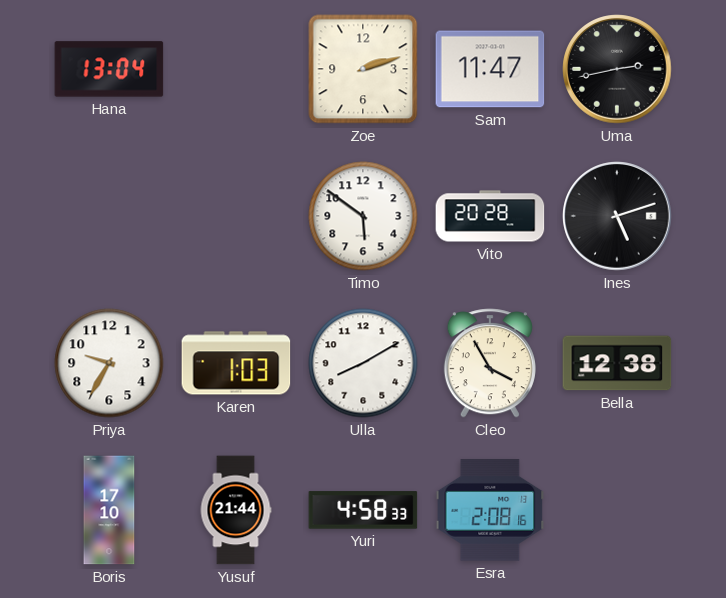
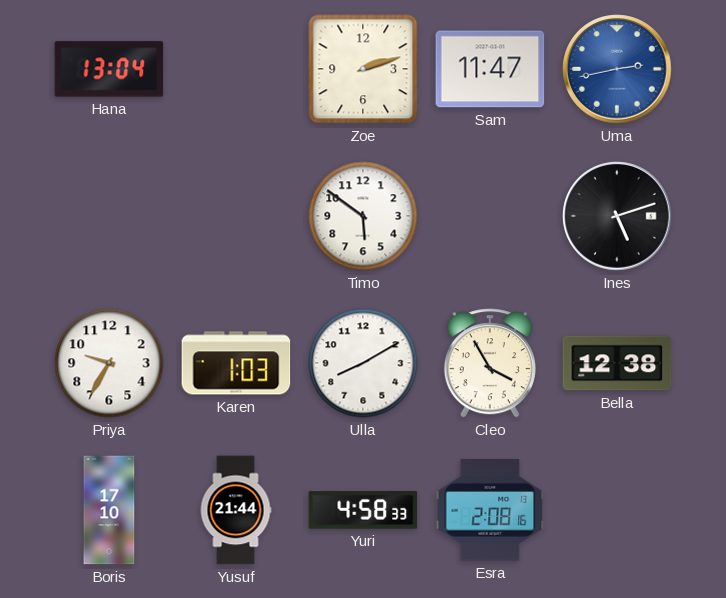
Uma dial: black -> blue
Vito: 20:28 -> none
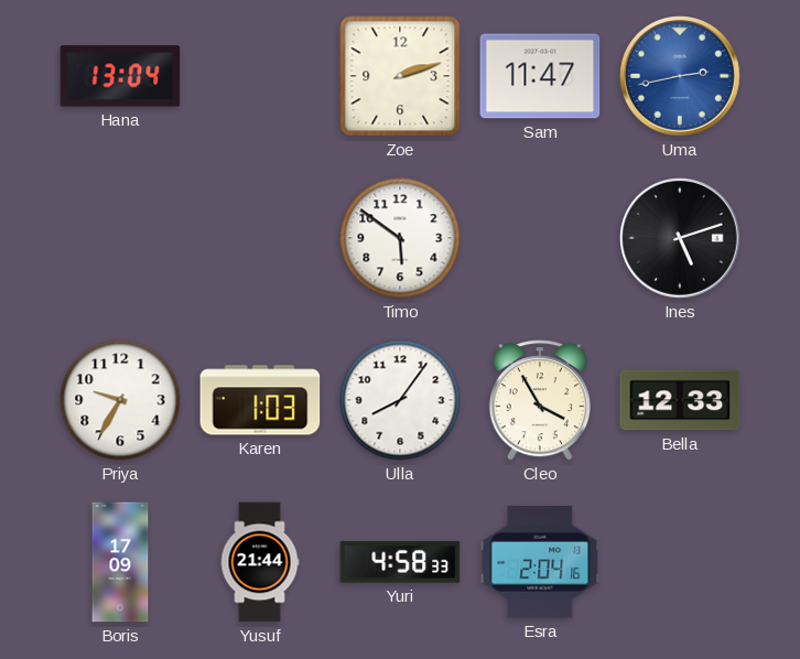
Ulla: 8:10 -> 8:06
Bella: 12:38 -> 12:33
Boris: 17:10 -> 17:09
Esra: 2:08 -> 2:04
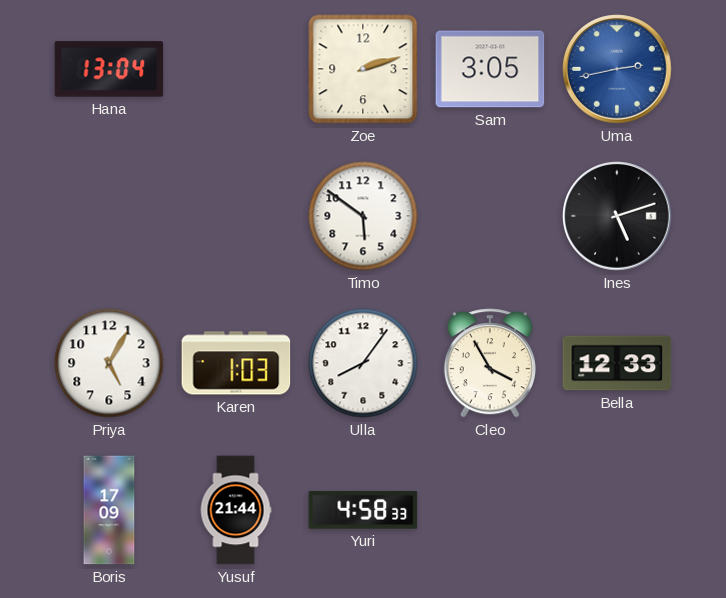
Sam: 11:47 -> 3:05
Priya: 9:35 -> 5:05
Esra: 2:04 -> none
